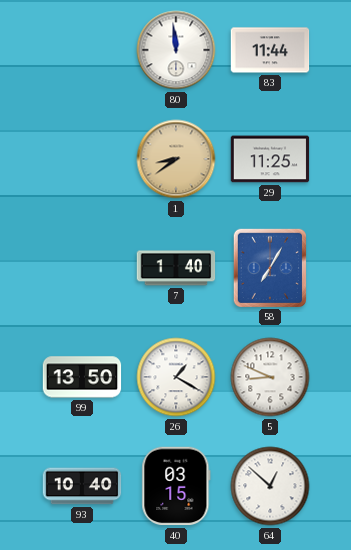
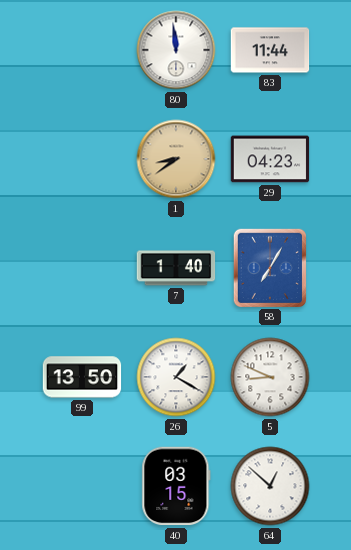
29: 11:25 -> 04:23
93: 10:40 -> none
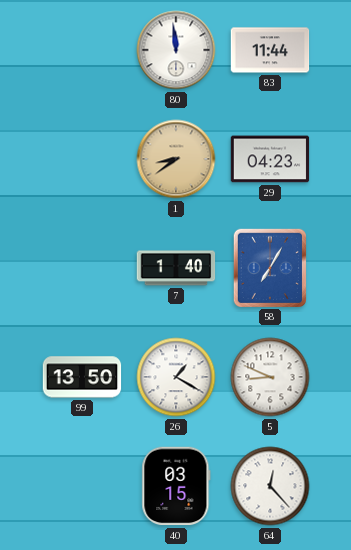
64: 12:52 -> 12:23
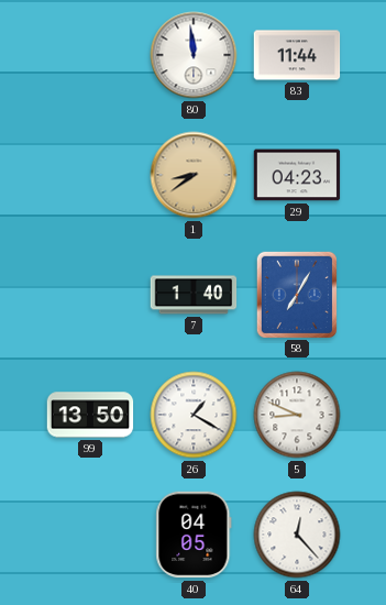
40: 03:15 -> 04:05
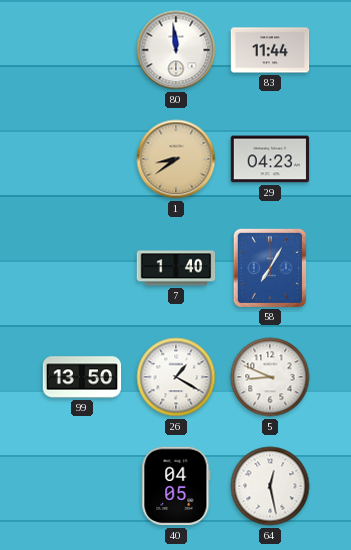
64: 12:23 -> 12:28
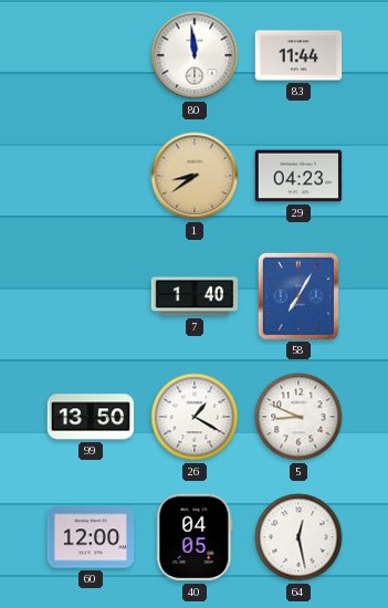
60: none -> 12:00
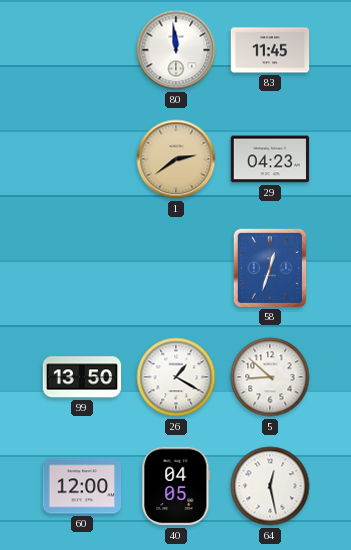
83: 11:44 -> 11:45
1: 8:39 -> 2:39
7: 1:40 -> none
58: 7:05 -> 12:33
5: 8:49 -> 8:52
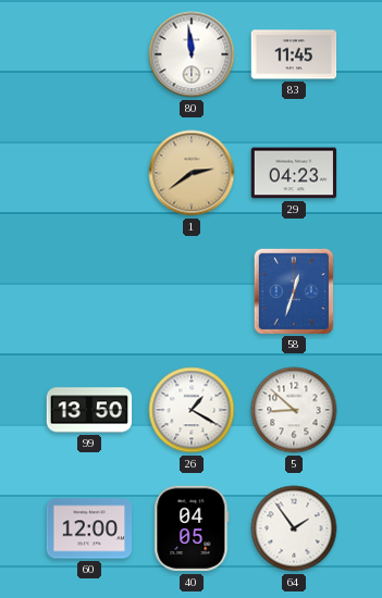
64: 12:28 -> 1:54
